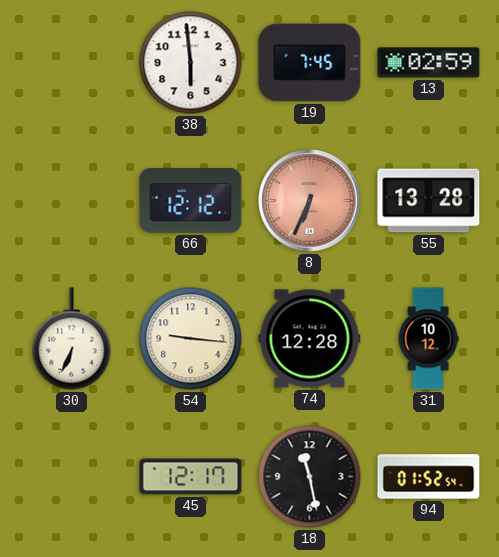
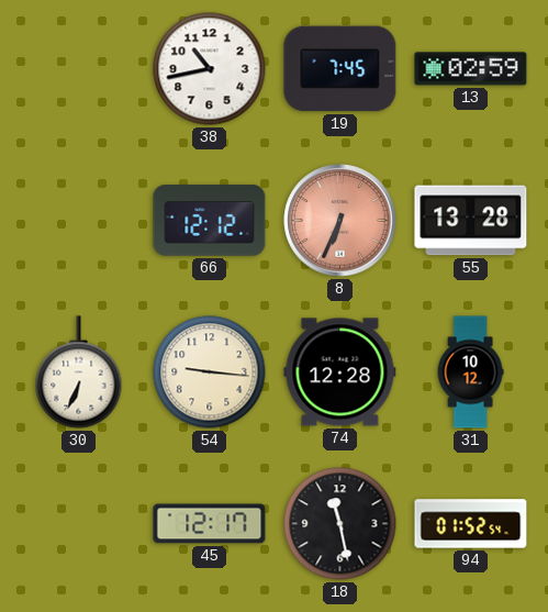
38: 5:59 -> 10:43
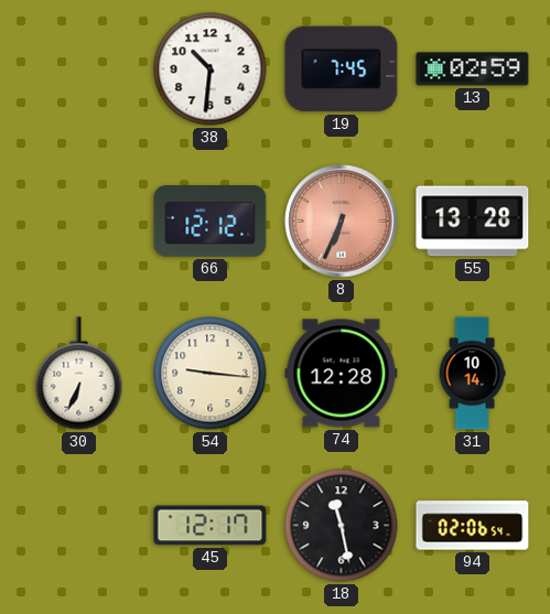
38: 10:43 -> 10:31
31: 10:12 -> 10:14
94: 01:52 -> 02:06
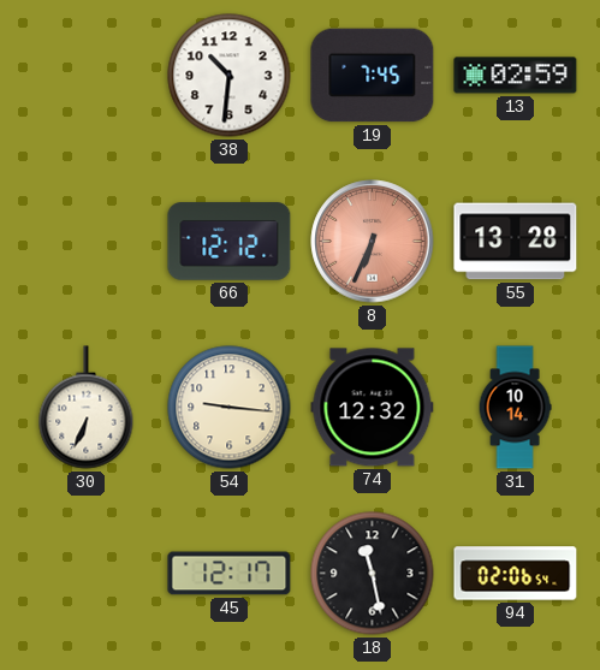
74: 12:28 -> 12:32
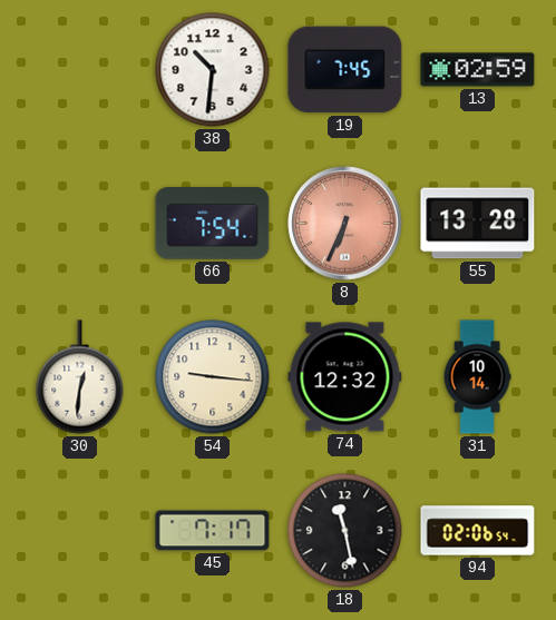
66: 12:12 -> 7:54
30: 6:34 -> 12:31
45: 12:17 -> 7:17
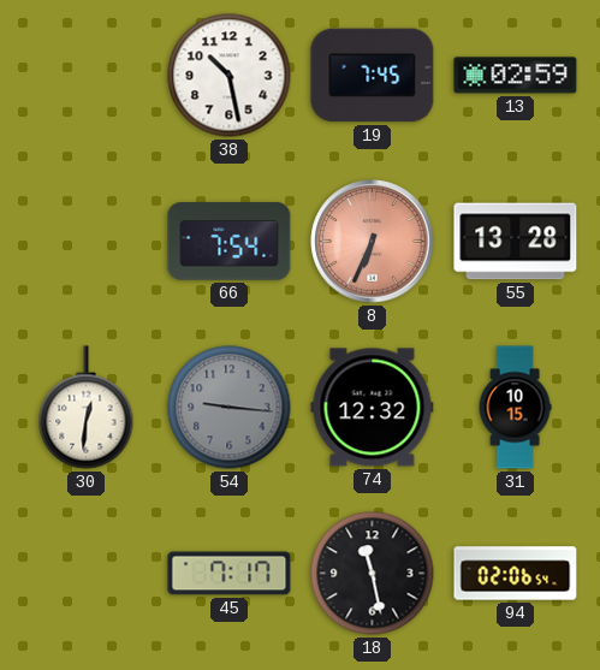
38: 10:31 -> 10:28
54 dial: cream -> grey
31: 10:14 -> 10:15
